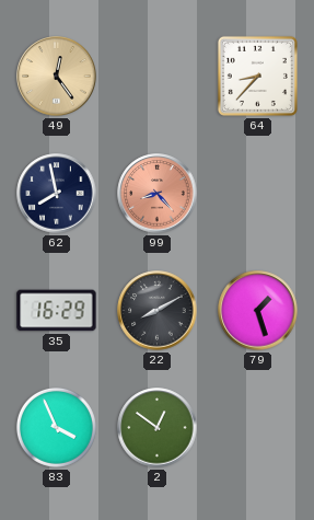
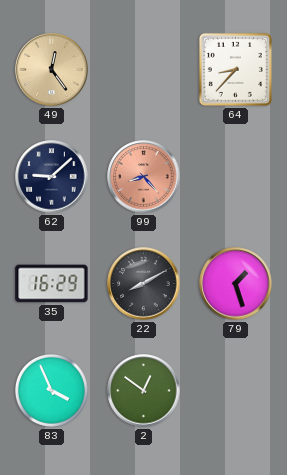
62: 7:58 -> 9:08
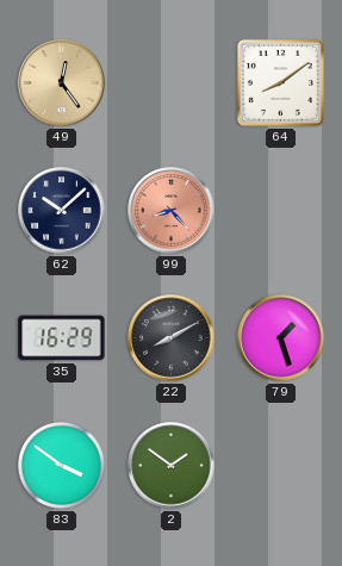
64: 8:37 -> 8:09
62: 9:08 -> 10:08
83: 3:56 -> 3:51
2: 12:51 -> 1:51
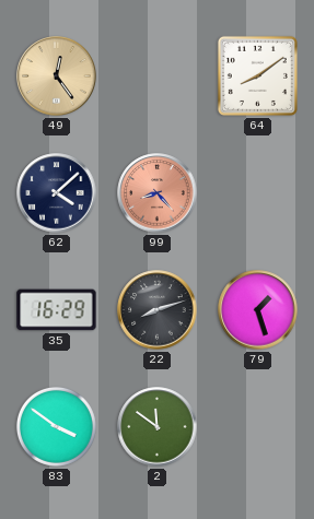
62: 10:08 -> 4:08
22: 8:10 -> 8:12
2: 1:51 -> 11:51
